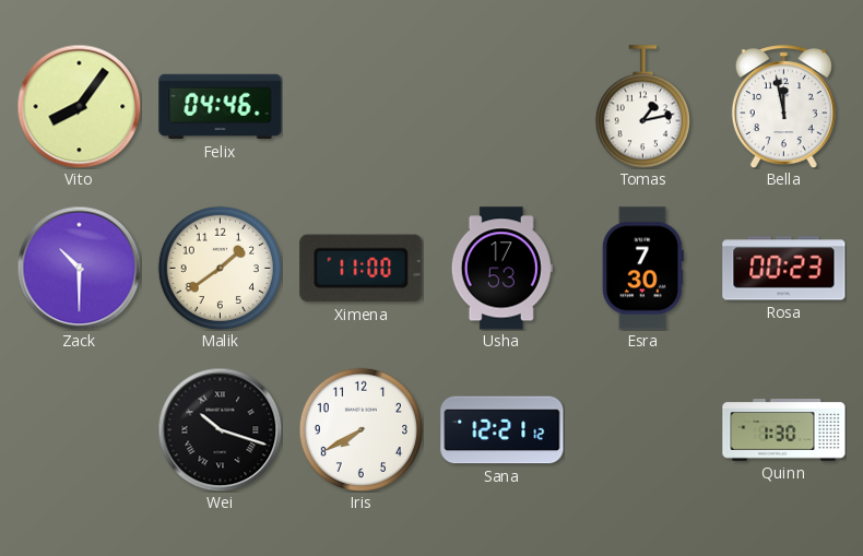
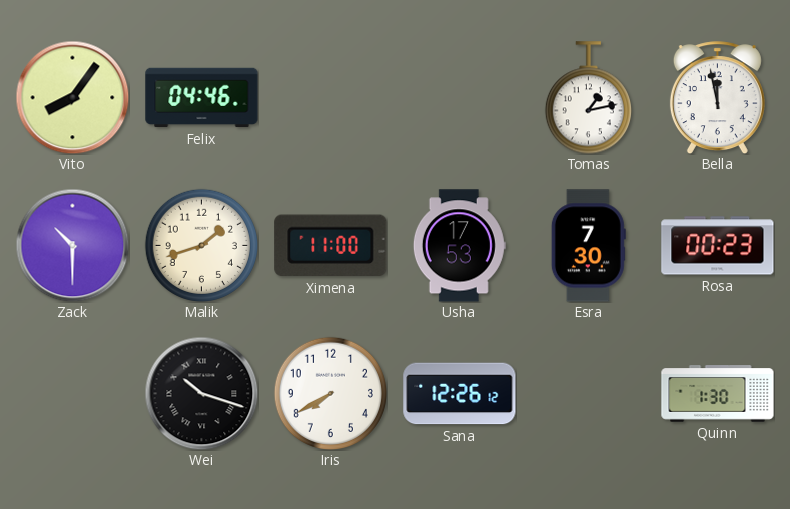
Malik: 1:39 -> 1:42
Sana: 12:21 -> 12:26
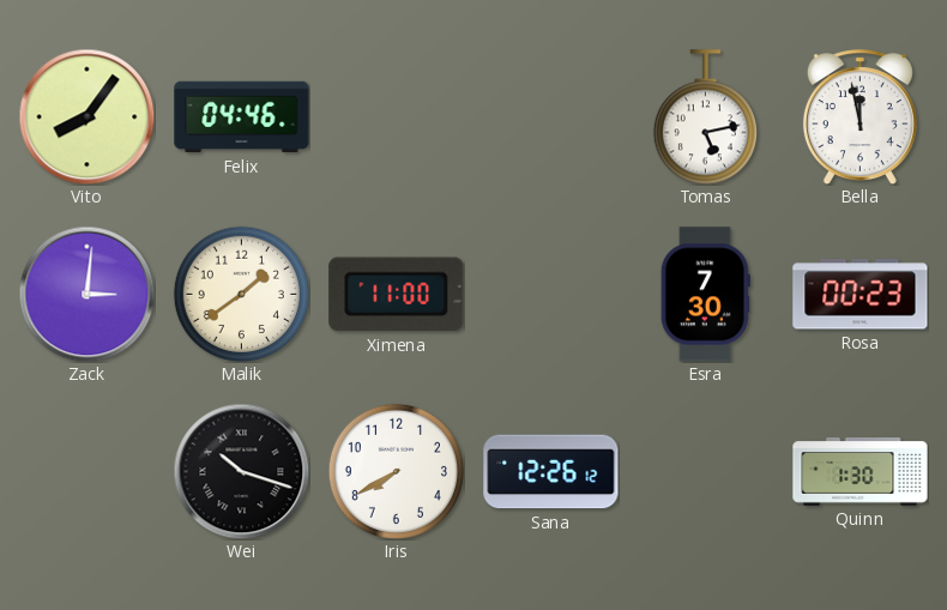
Tomas: 1:13 -> 5:13
Zack: 10:30 -> 3:01
Malik: 1:42 -> 1:39
Usha: 17:53 -> none
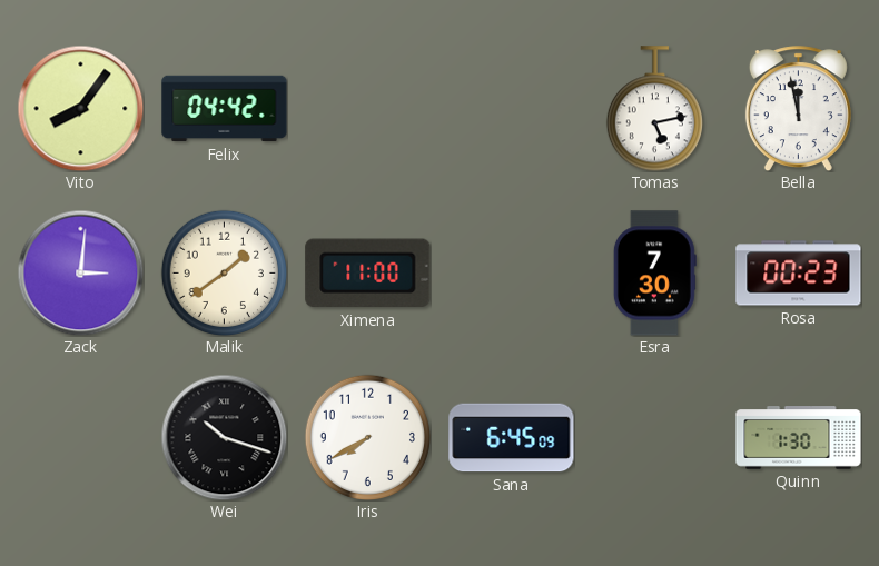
Felix: 04:46 -> 04:42
Sana: 12:26 -> 6:45
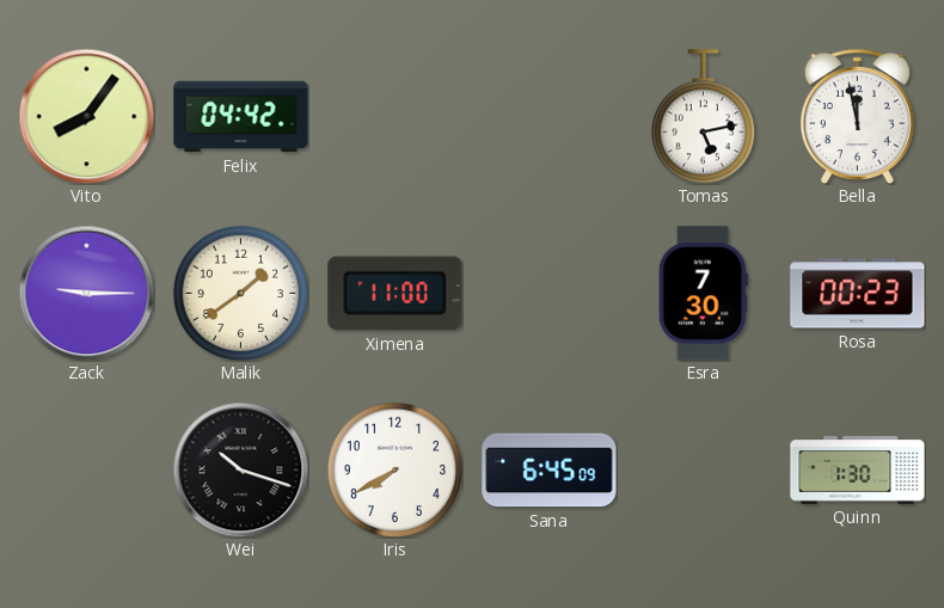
Zack: 3:01 -> 9:15
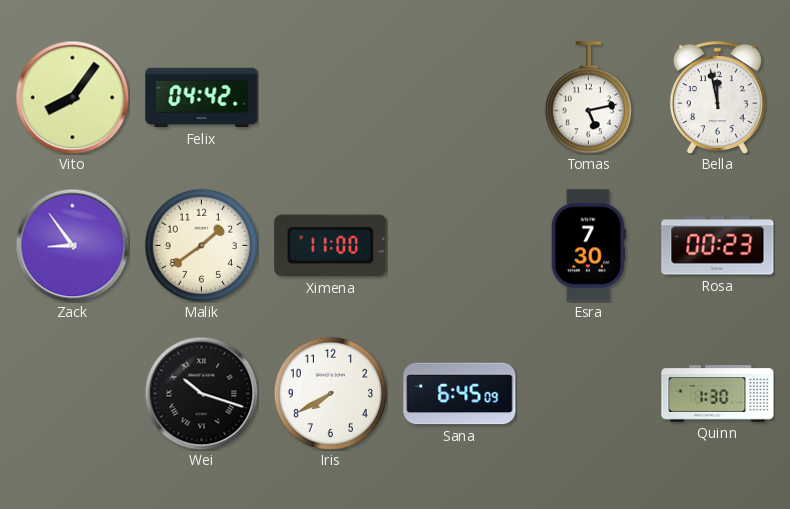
Zack: 9:15 -> 8:54
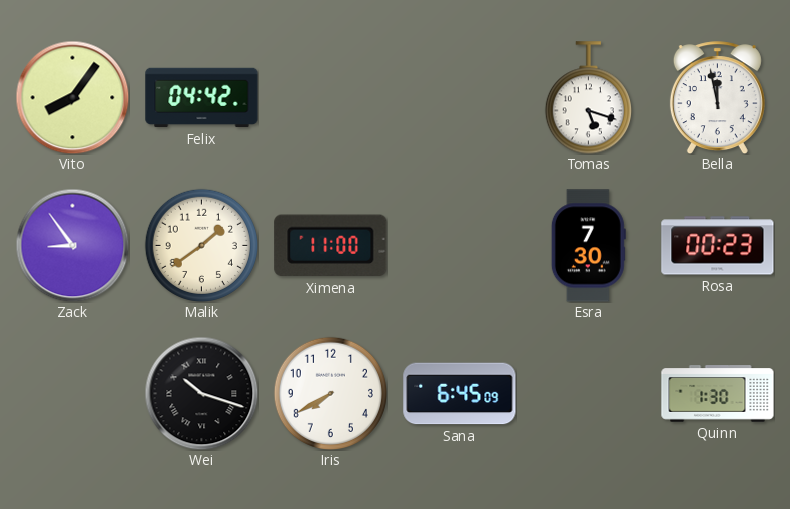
Tomas: 5:13 -> 5:18
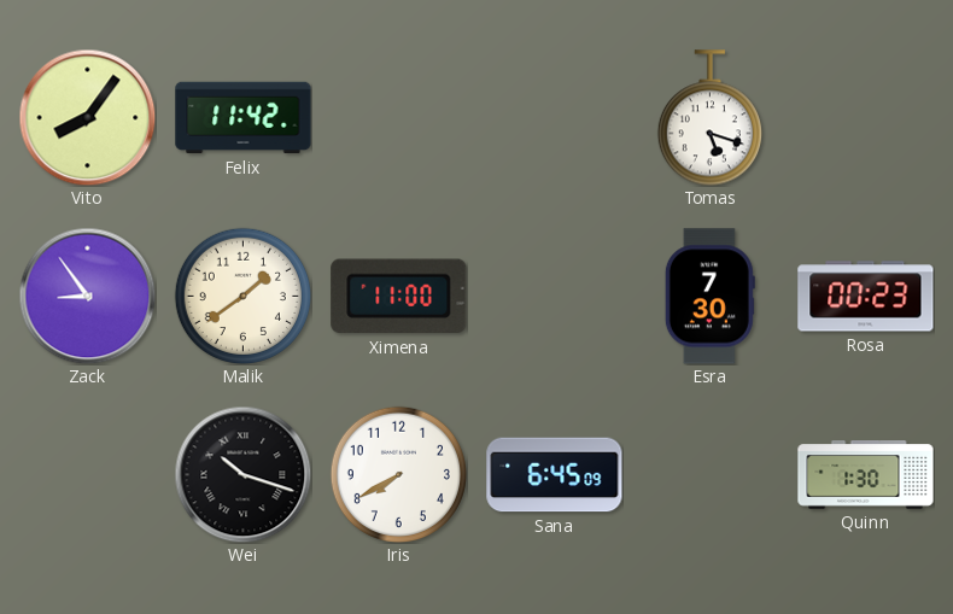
Felix: 04:42 -> 11:42
Bella: 11:58 -> none
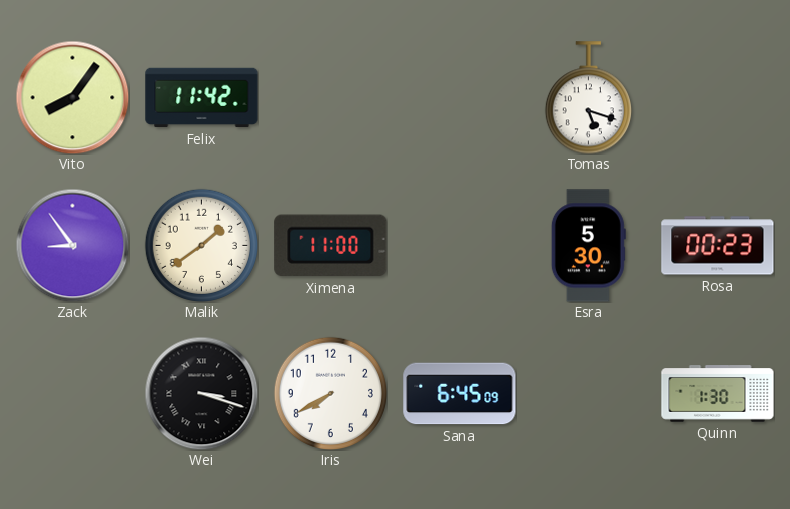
Esra: 7:30 -> 5:30
Wei: 10:18 -> 3:18
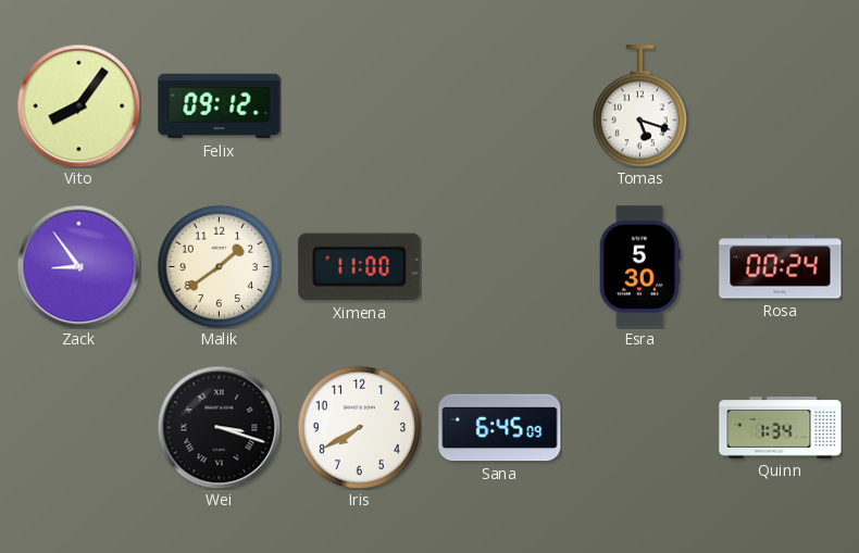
Felix: 11:42 -> 09:12
Rosa: 00:23 -> 00:24
Quinn: 1:30 -> 1:34
